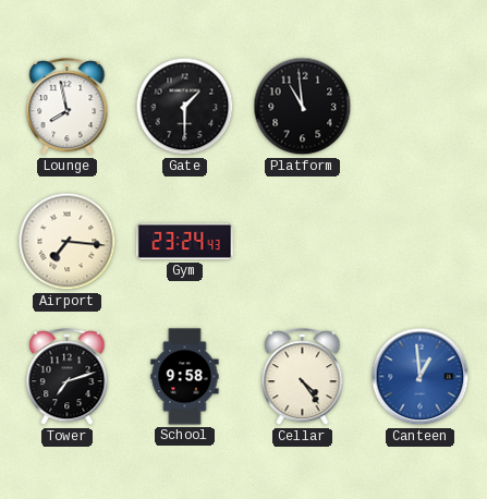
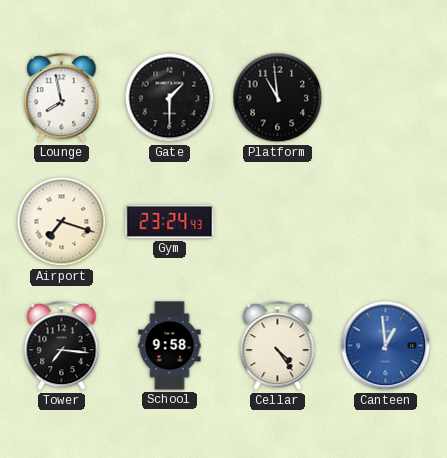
Airport: 7:16 -> 7:18
Tower: 7:12 -> 7:16
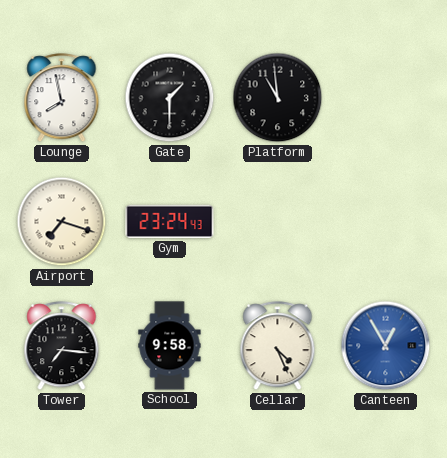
Cellar: 4:24 -> 4:26
Canteen: 12:59 -> 12:55
